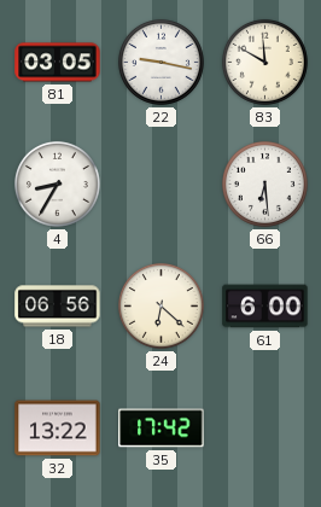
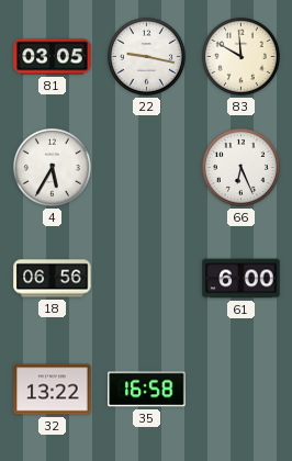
4: 8:35 -> 5:35
66: 6:29 -> 6:26
24: 6:22 -> none
35: 17:42 -> 16:58
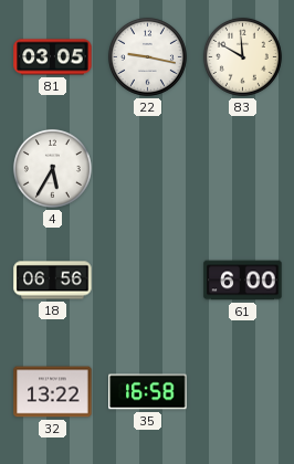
66: 6:26 -> none
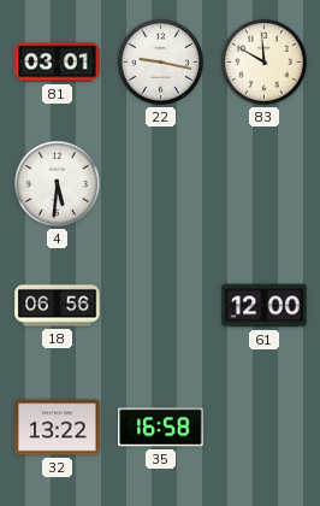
81: 03:05 -> 03:01
4: 5:35 -> 5:31
61: 6:00 -> 12:00
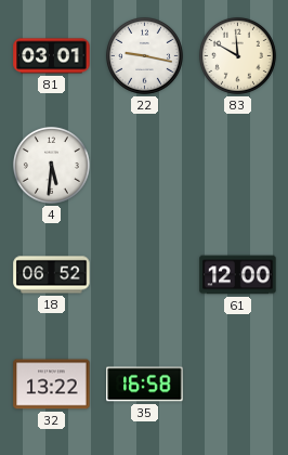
18: 06:56 -> 06:52
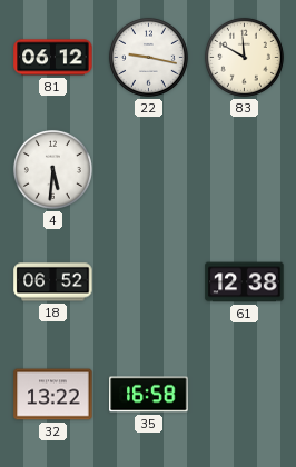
81: 03:01 -> 06:12
61: 12:00 -> 12:38
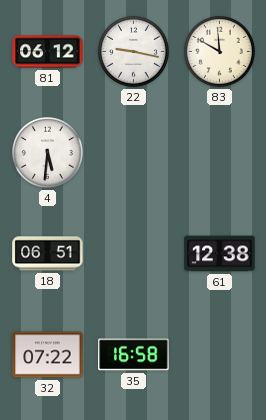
18: 06:52 -> 06:51
32: 13:22 -> 07:22
